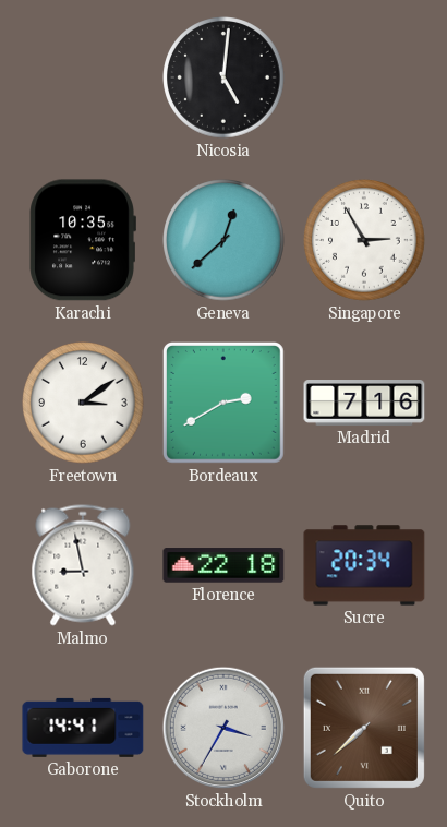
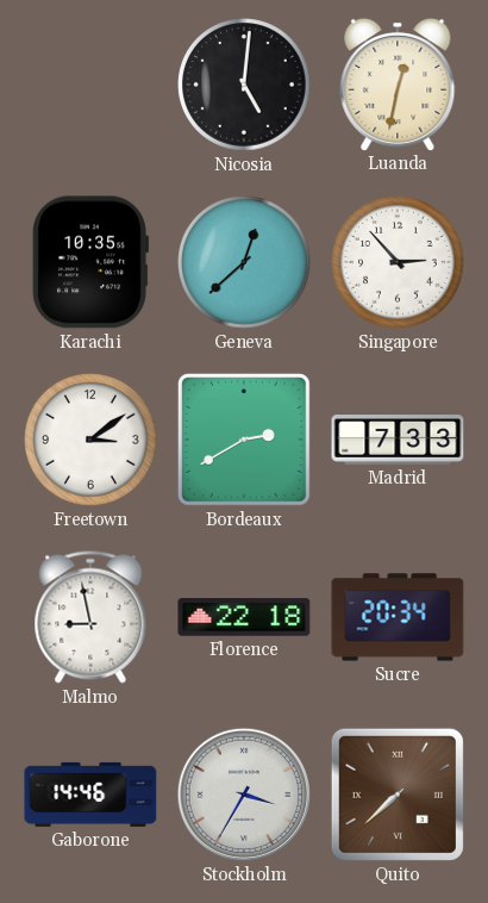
Luanda: none -> 12:32
Singapore: 2:55 -> 2:53
Madrid: 7:16 -> 7:33
Gaborone: 14:41 -> 14:46
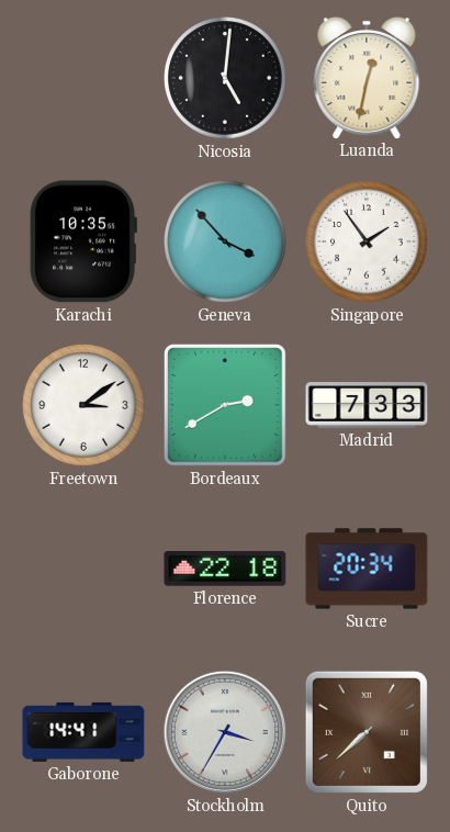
Geneva: 12:38 -> 3:53
Singapore: 2:53 -> 1:54
Malmo: 8:58 -> none
Gaborone: 14:46 -> 14:41
